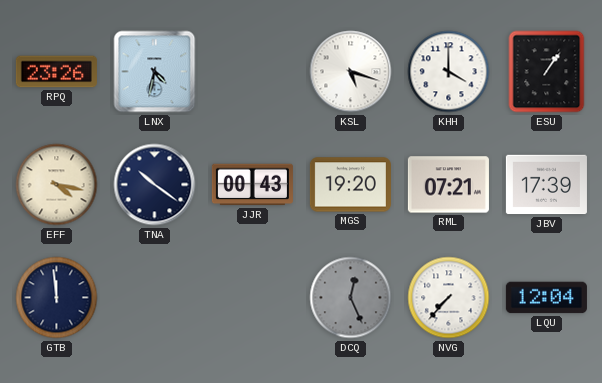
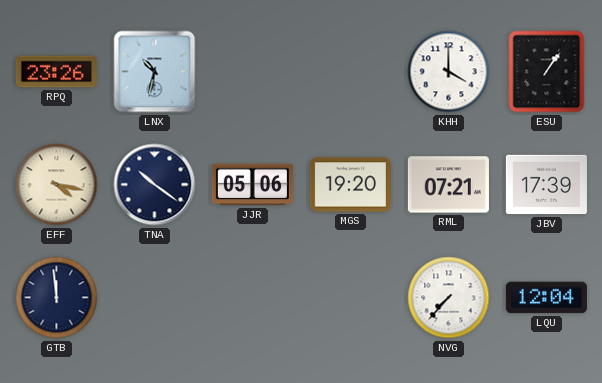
LNX: 4:32 -> 10:32
KSL: 5:18 -> none
JJR: 00:43 -> 05:06
DCQ: 12:26 -> none
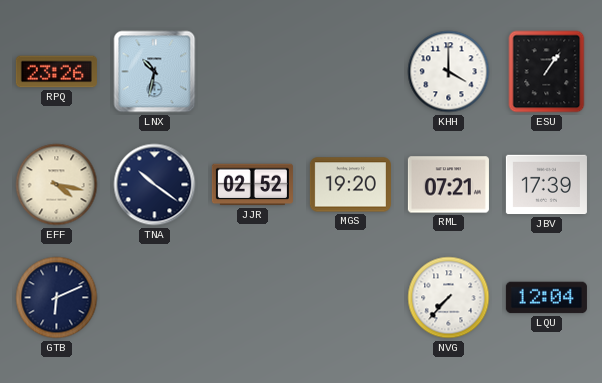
JJR: 05:06 -> 02:52
GTB: 11:59 -> 6:11
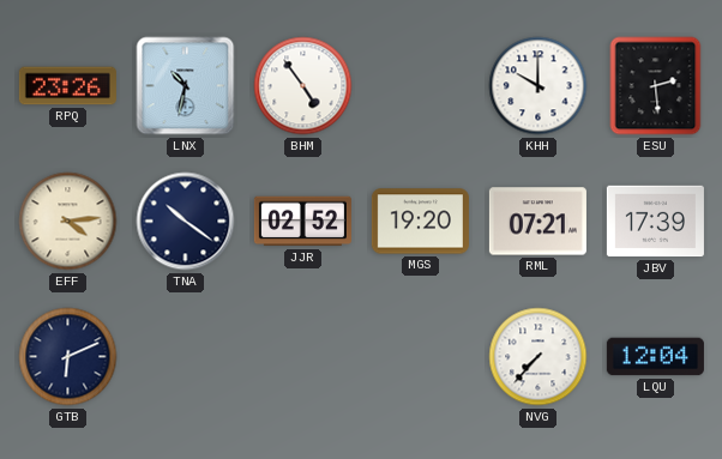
BHM: none -> 4:54
KHH: 4:00 -> 10:00
ESU: 1:06 -> 2:29
EFF: 4:17 -> 4:14
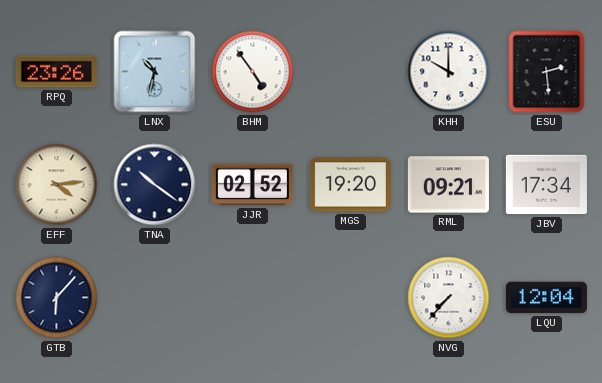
RML: 07:21 -> 09:21
JBV: 17:39 -> 17:34
GTB: 6:11 -> 6:07
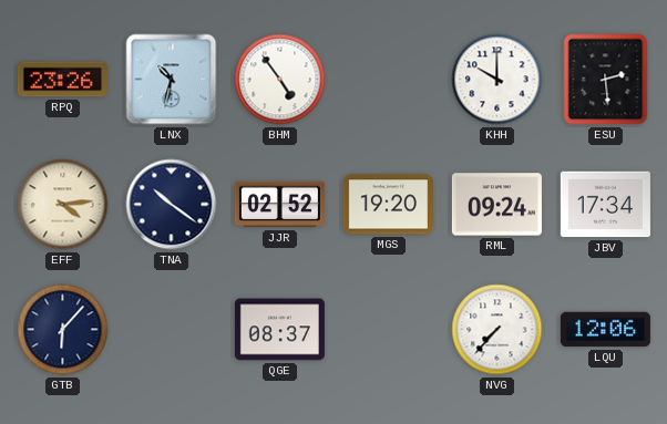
RML: 09:21 -> 09:24
QGE: none -> 08:37
LQU: 12:04 -> 12:06
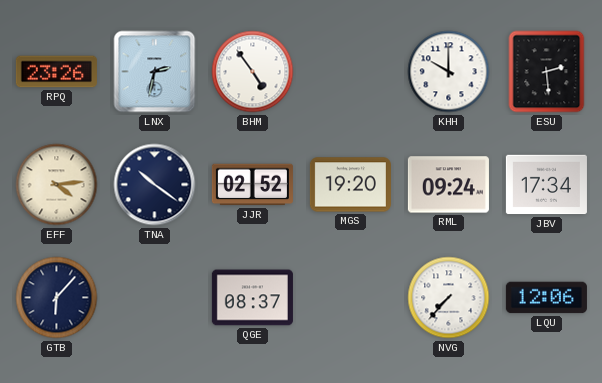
LNX: 10:32 -> 2:32
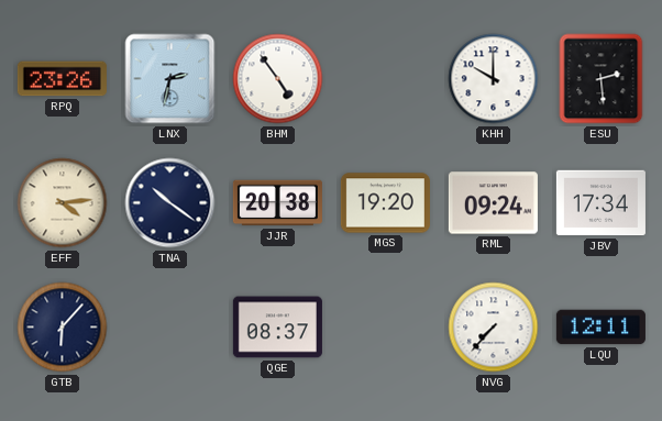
JJR: 02:52 -> 20:38
LQU: 12:06 -> 12:11
